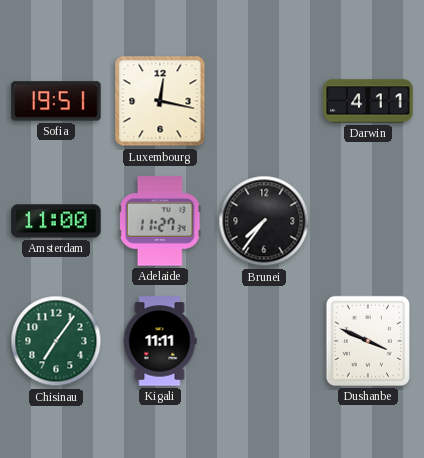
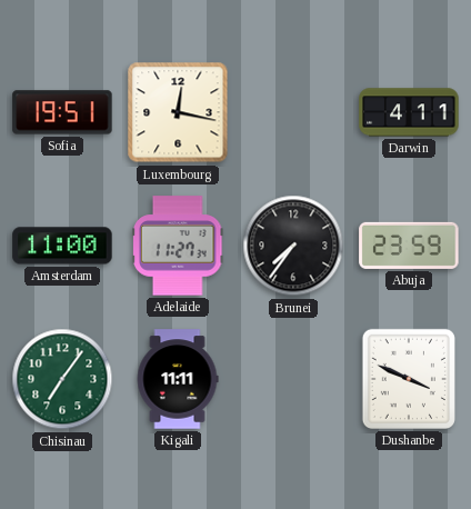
Abuja: none -> 23:59
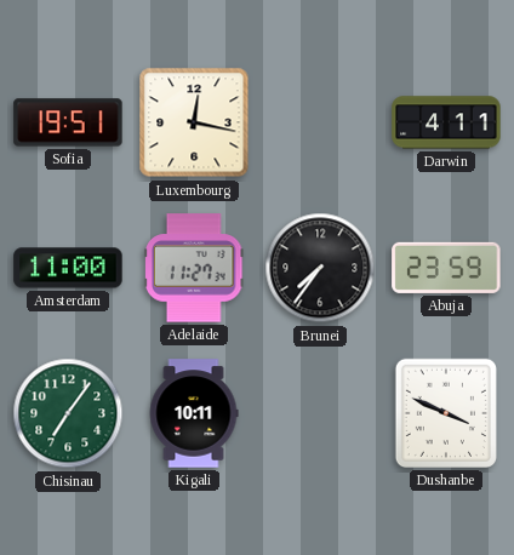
Kigali: 11:11 -> 10:11
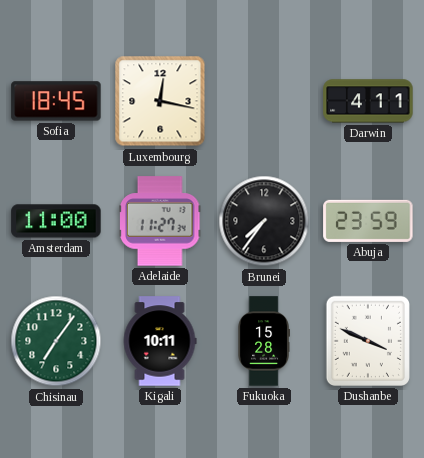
Sofia: 19:51 -> 18:45
Fukuoka: none -> 15:28
